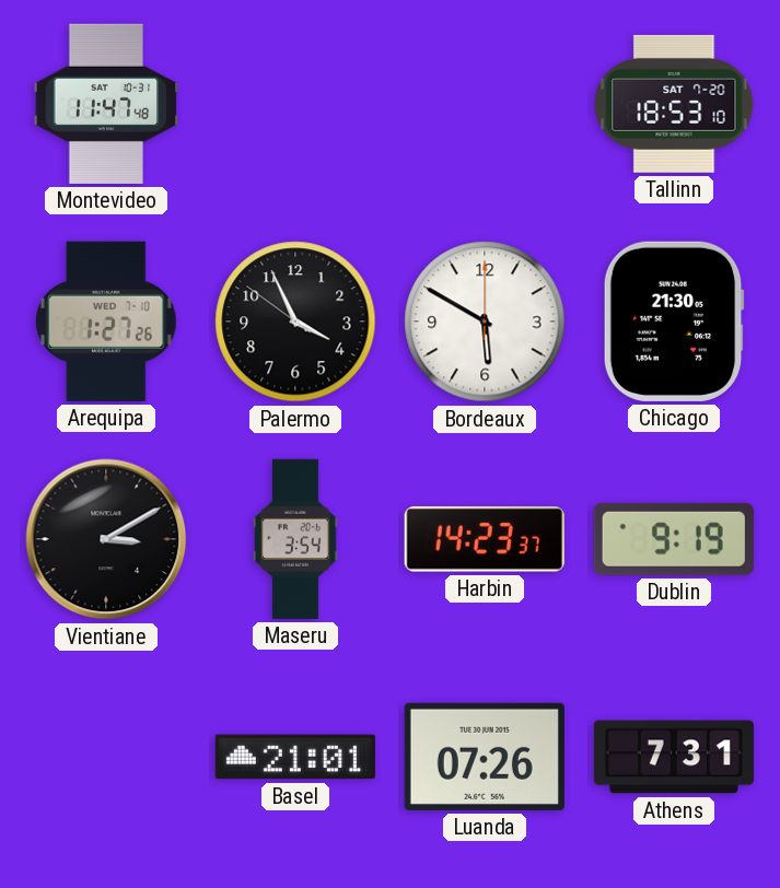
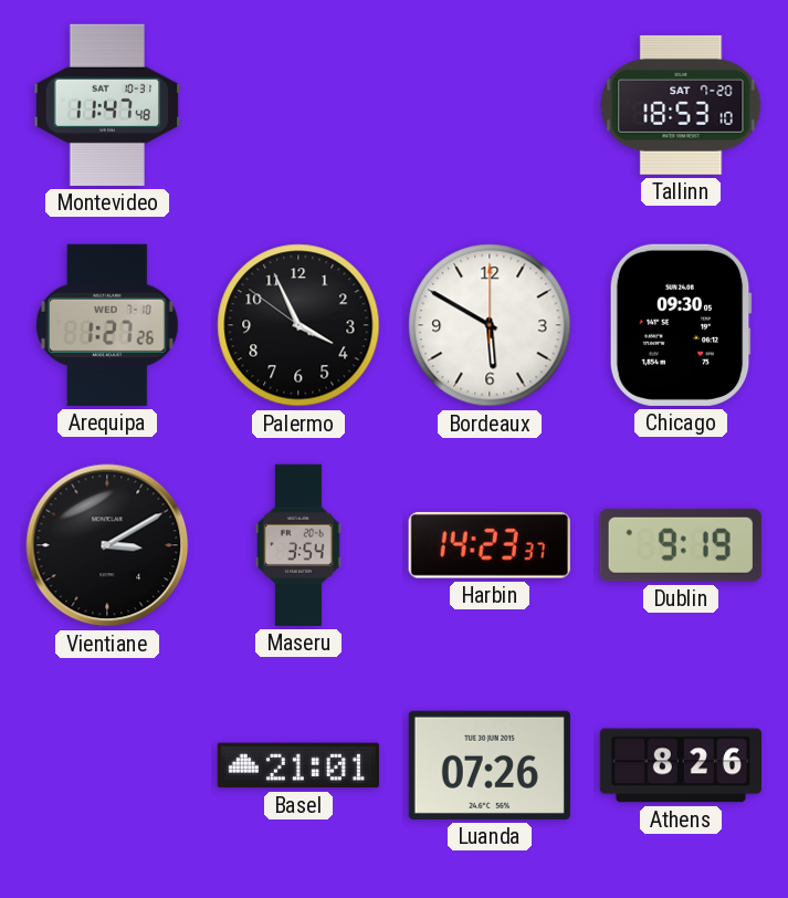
Chicago: 21:30 -> 09:30
Athens: 7:31 -> 8:26
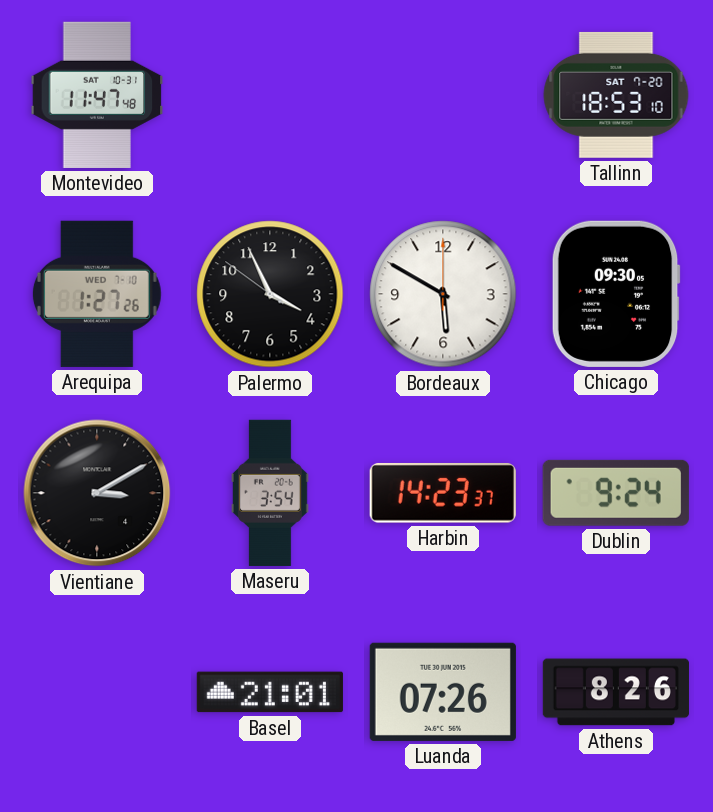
Dublin: 9:19 -> 9:24
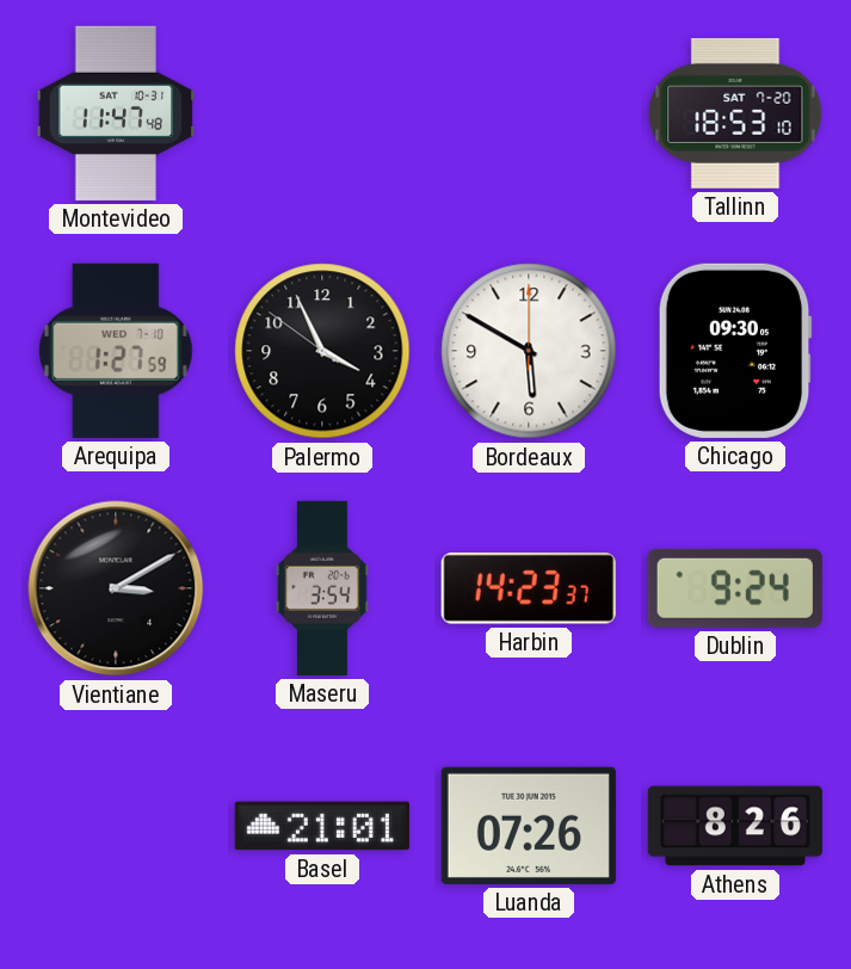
Arequipa: 1:27:26 -> 1:27:59
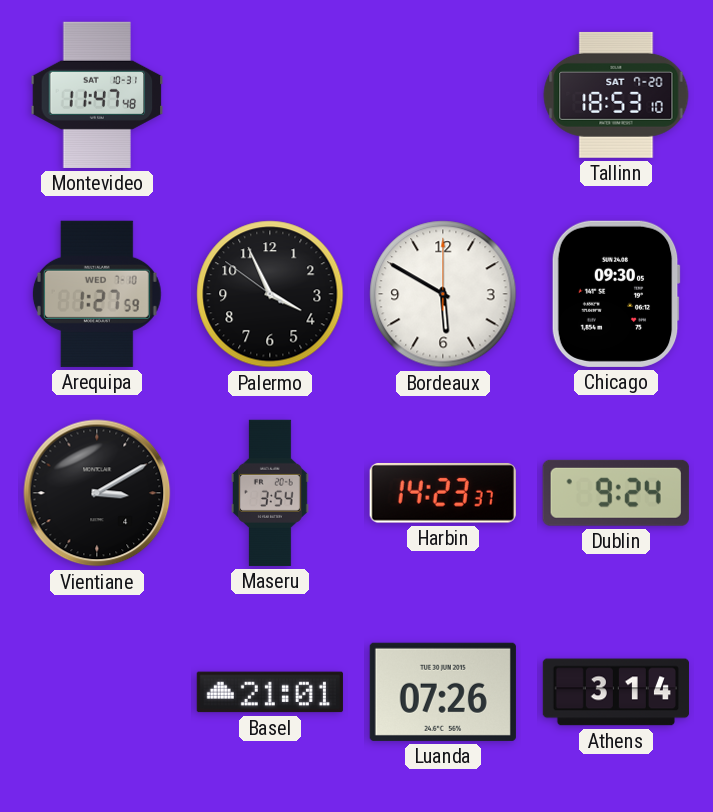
Athens: 8:26 -> 3:14
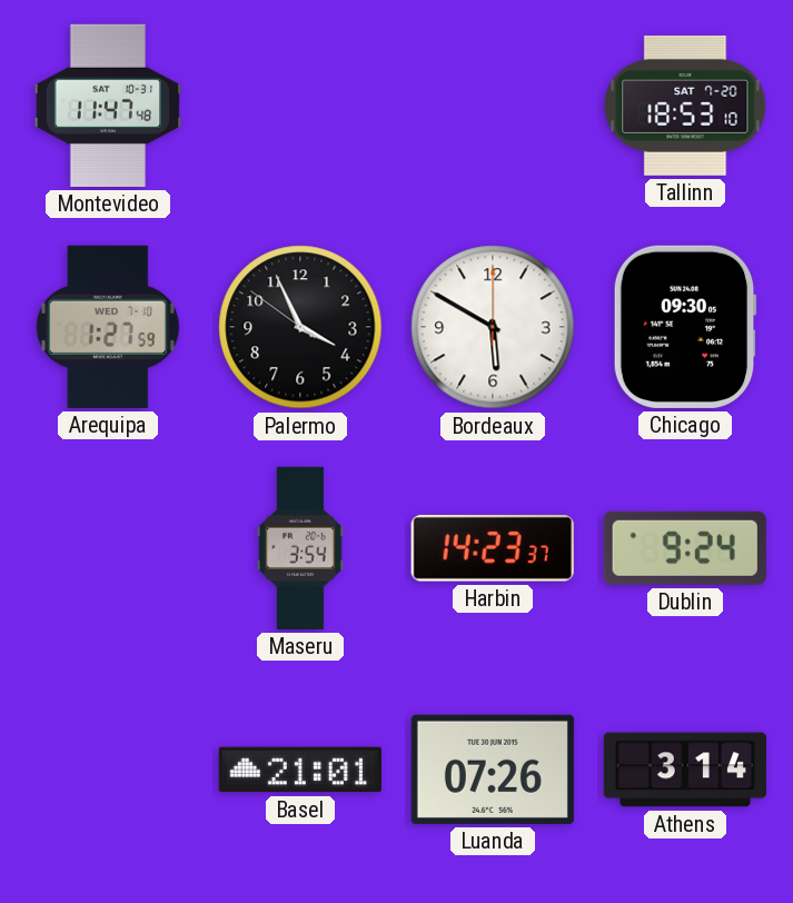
Vientiane: 3:10 -> none
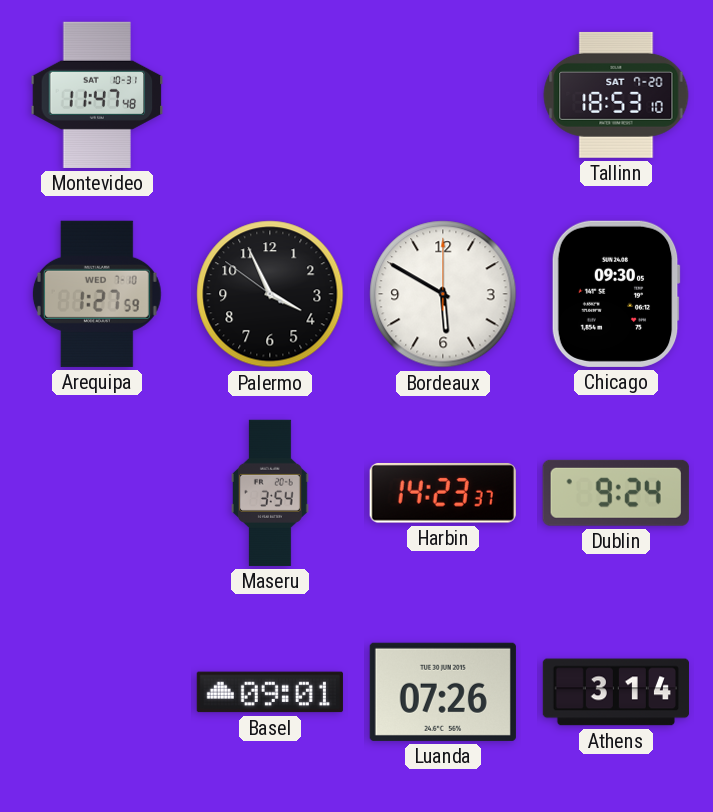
Basel: 21:01 -> 09:01
